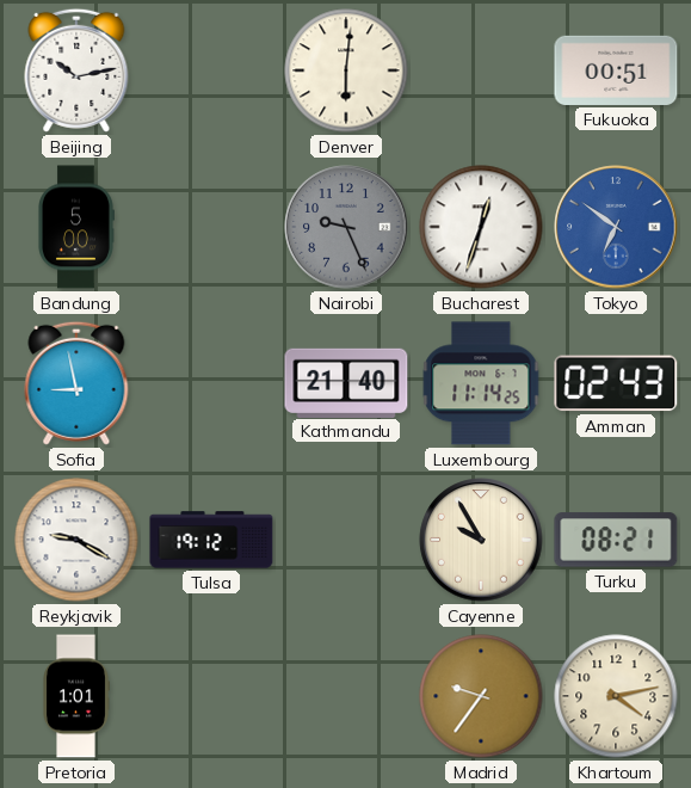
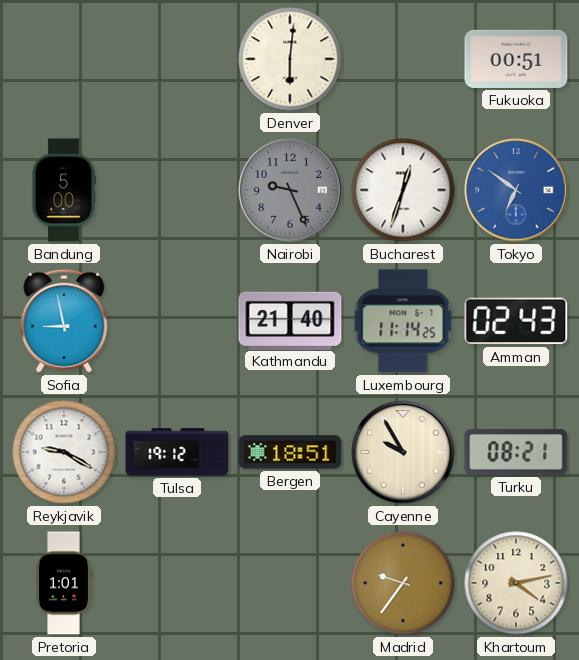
Beijing: 10:13 -> none
Bergen: none -> 18:51
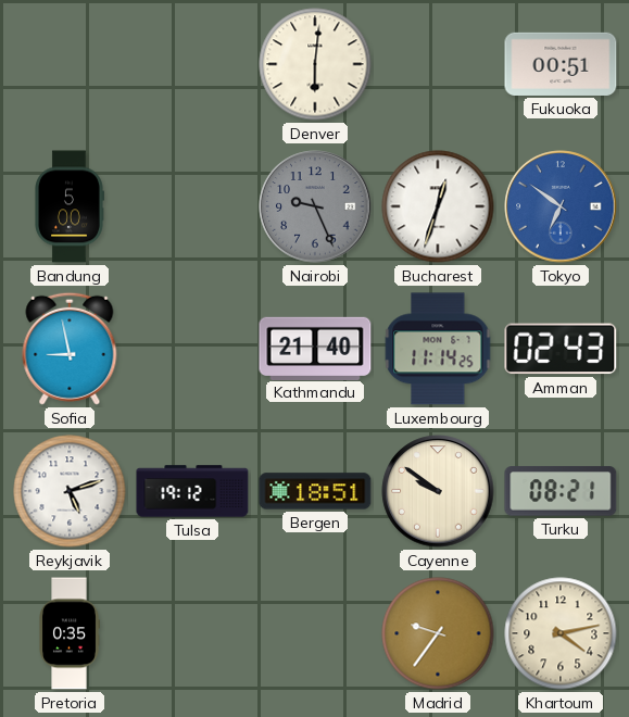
Reykjavik: 9:20 -> 5:12
Cayenne: 9:55 -> 9:51
Pretoria: 1:01 -> 0:35
